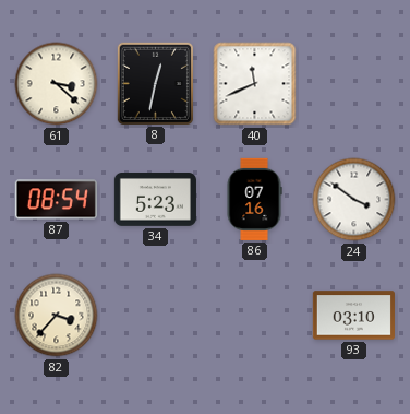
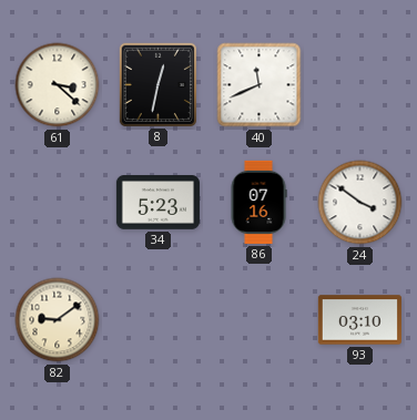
87: 08:54 -> none
82: 3:37 -> 9:09
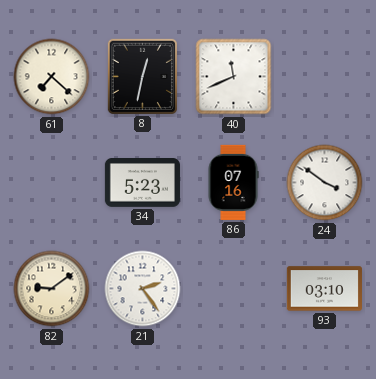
61: 3:22 -> 7:22
21: none -> 2:24
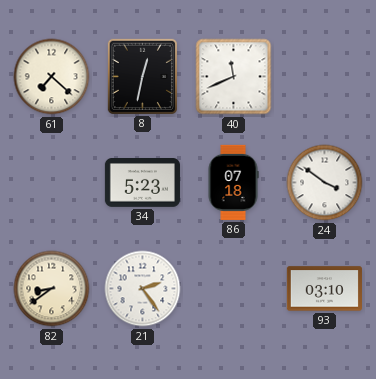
86: 07:16 -> 07:18
82: 9:09 -> 8:39
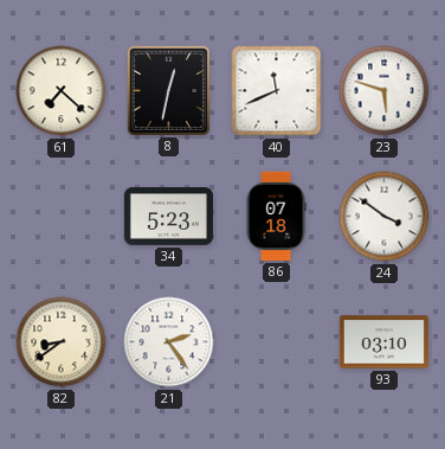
23: none -> 5:48
